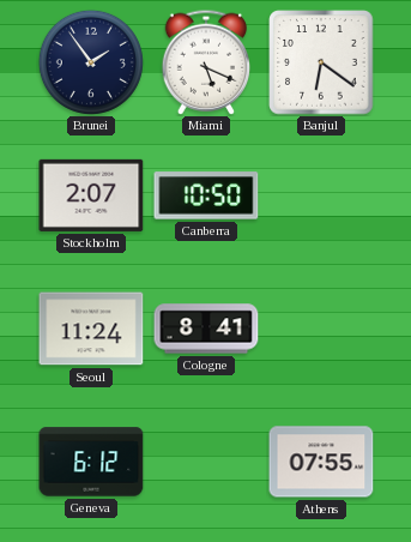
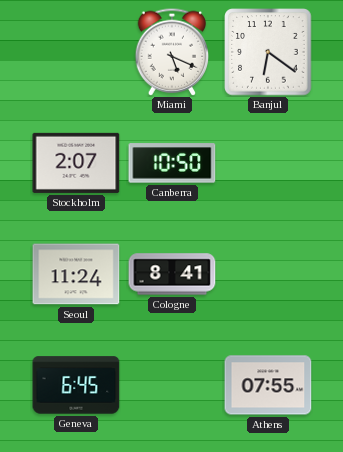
Brunei: 1:54 -> none
Geneva: 6:12 -> 6:45
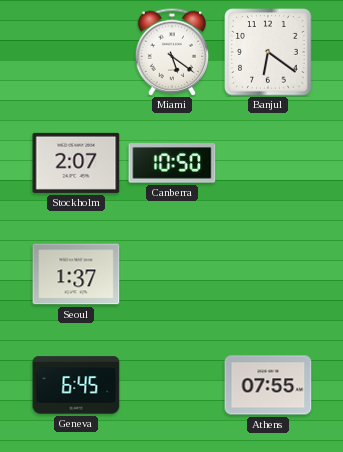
Miami: 5:19 -> 5:21
Seoul: 11:24 -> 1:37
Cologne: 8:41 -> none
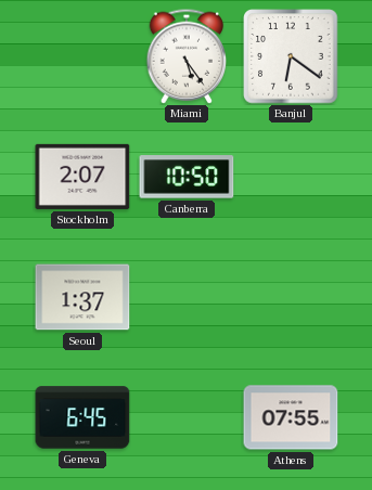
Miami: 5:21 -> 5:24
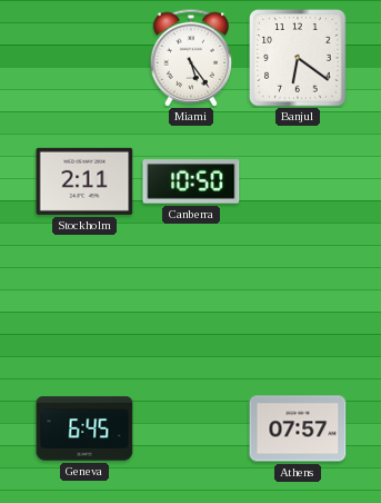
Stockholm: 2:07 -> 2:11
Seoul: 1:37 -> none
Athens: 07:55 -> 07:57
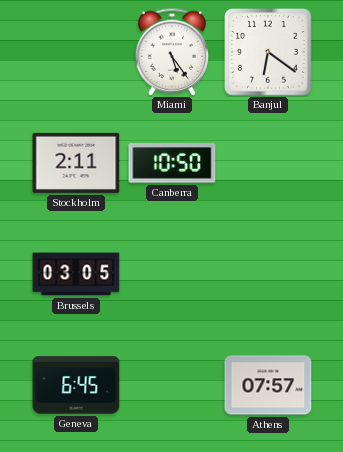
Brussels: none -> 03:05
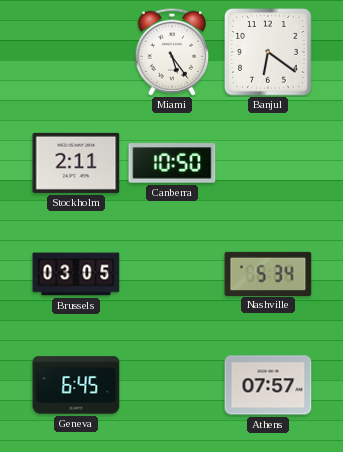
Nashville: none -> 5:34
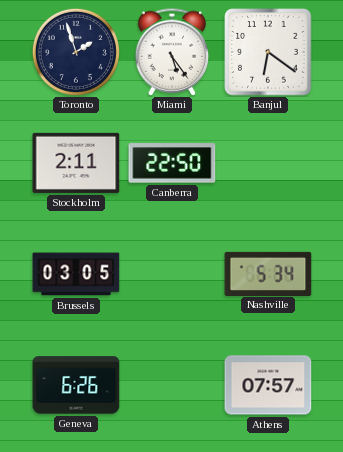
Toronto: none -> 1:57
Canberra: 10:50 -> 22:50
Geneva: 6:45 -> 6:26
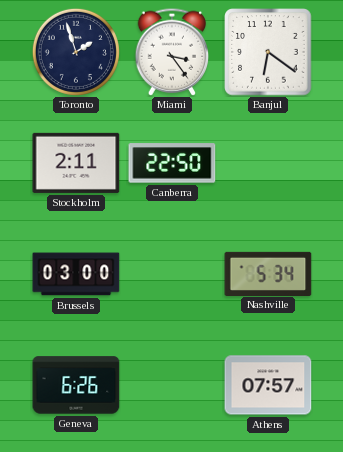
Miami: 5:24 -> 3:24
Brussels: 03:05 -> 03:00
